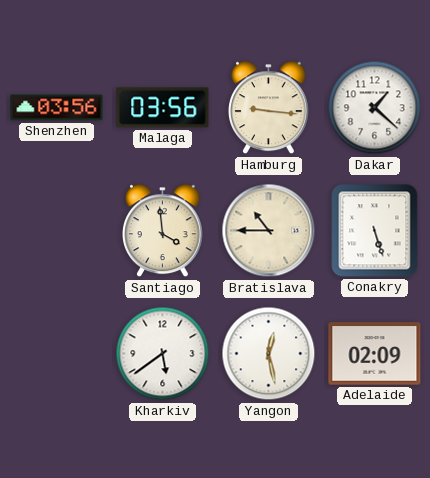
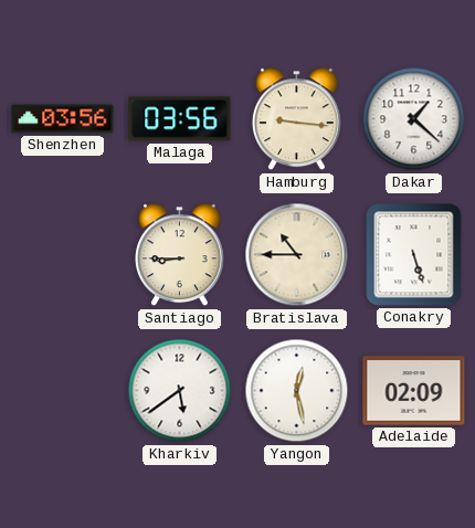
Santiago: 3:59 -> 8:45
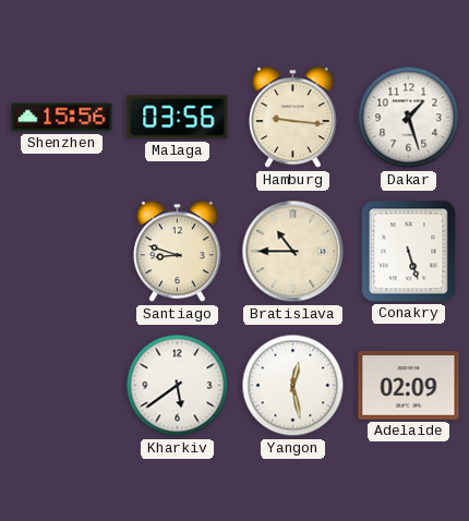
Shenzhen: 03:56 -> 15:56
Dakar: 1:22 -> 1:27
Santiago: 8:45 -> 8:48
